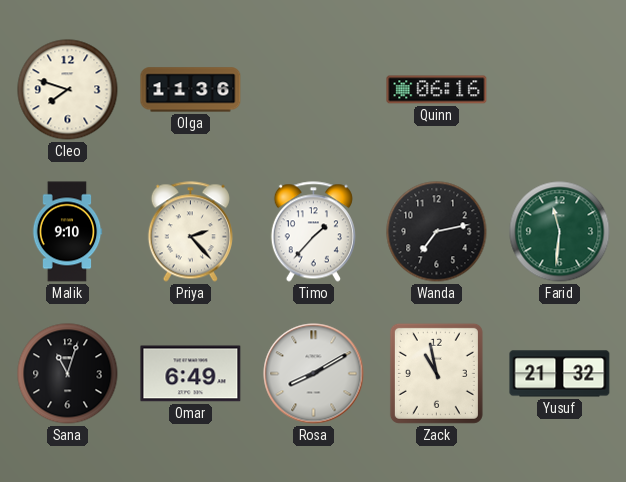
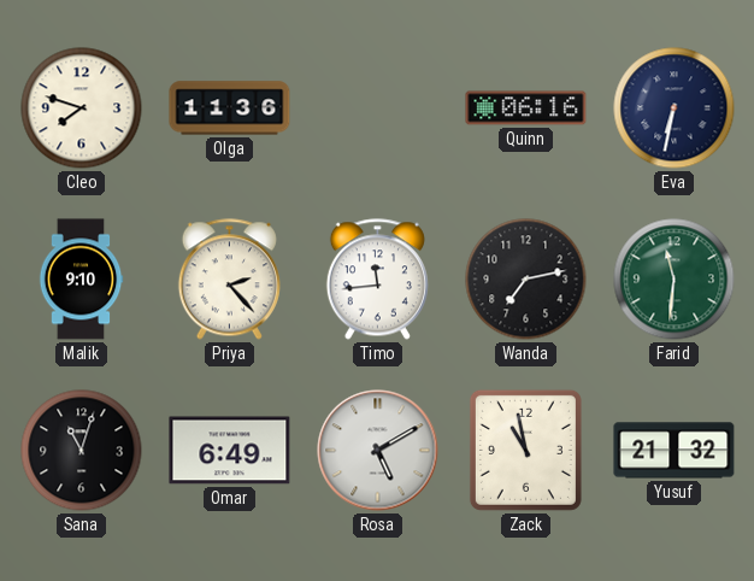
Eva: none -> 6:32
Timo: 1:37 -> 11:44
Rosa: 8:10 -> 5:10
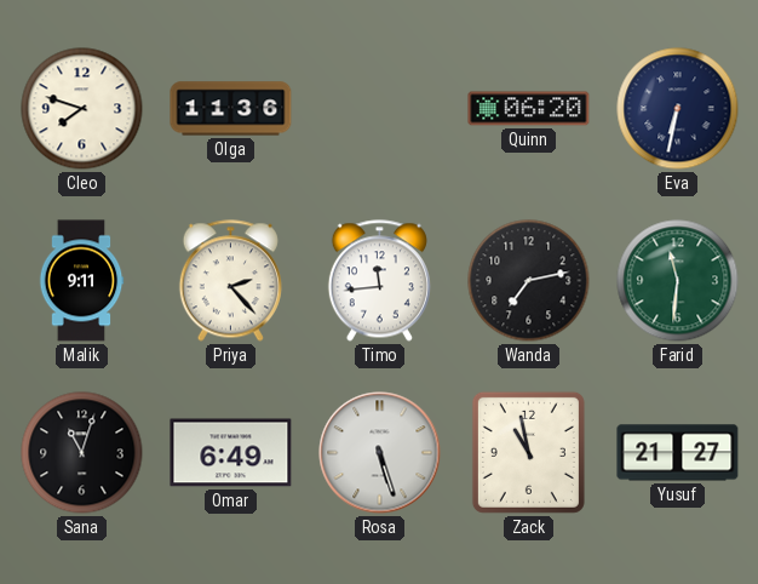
Quinn: 06:16 -> 06:20
Malik: 9:10 -> 9:11
Rosa: 5:10 -> 5:27
Yusuf: 21:32 -> 21:27
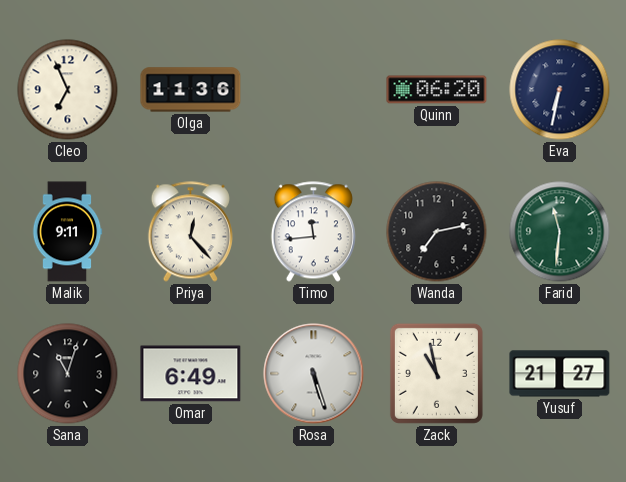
Cleo: 7:48 -> 6:56
Priya: 2:23 -> 12:23
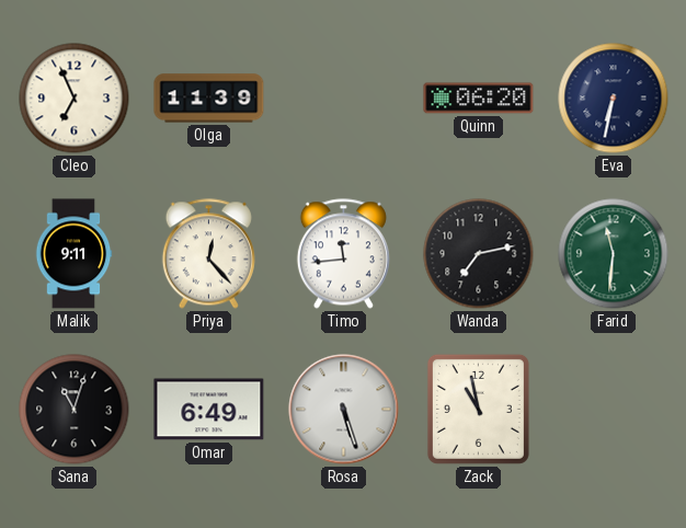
Olga: 11:36 -> 11:39
Yusuf: 21:27 -> none
